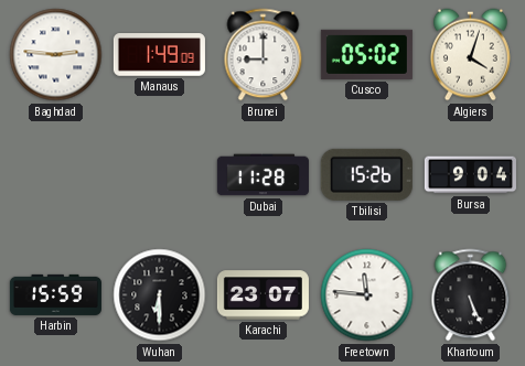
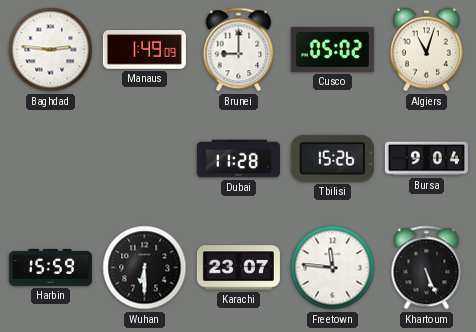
Algiers: 4:03 -> 11:03
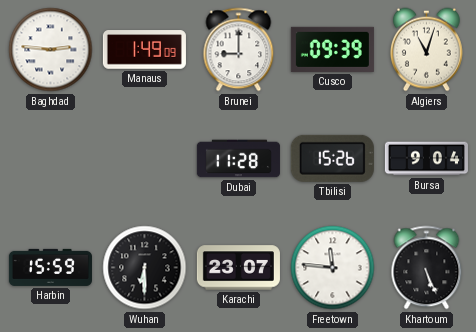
Cusco: 05:02 -> 09:39
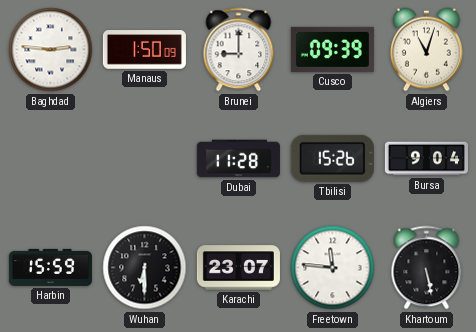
Manaus: 1:49 -> 1:50
Khartoum: 5:26 -> 5:28
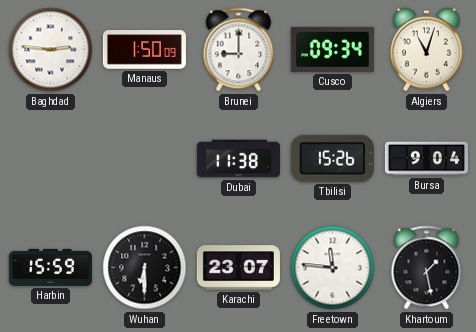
Cusco: 09:39 -> 09:34
Dubai: 11:28 -> 11:38
Khartoum: 5:28 -> 1:28
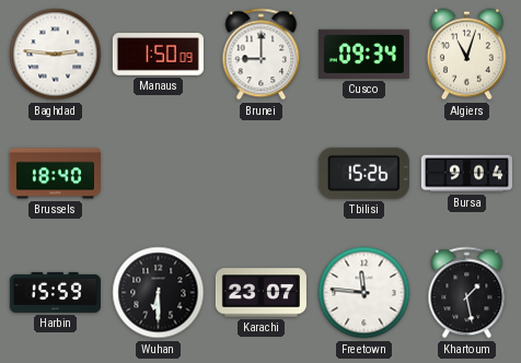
Brussels: none -> 18:40
Dubai: 11:38 -> none
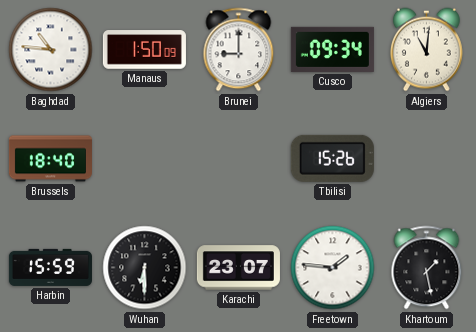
Baghdad: 2:46 -> 10:46
Algiers: 11:03 -> 11:01
Bursa: 9:04 -> none
Freetown: 11:46 -> 1:46
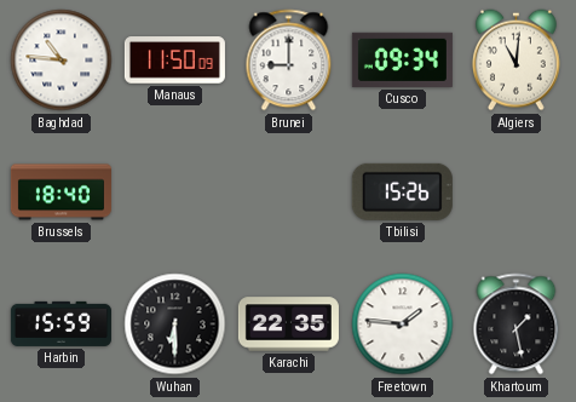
Manaus: 1:50 -> 11:50
Karachi: 23:07 -> 22:35
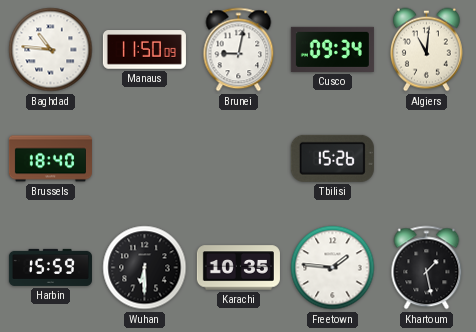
Brunei: 9:00 -> 9:02
Karachi: 22:35 -> 10:35
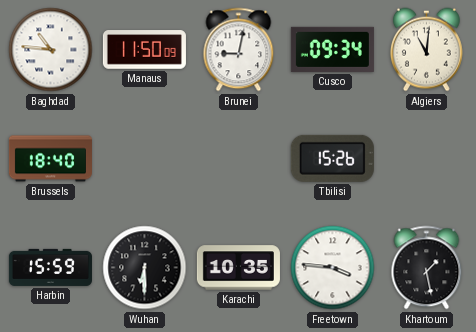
Freetown: 1:46 -> 3:46
